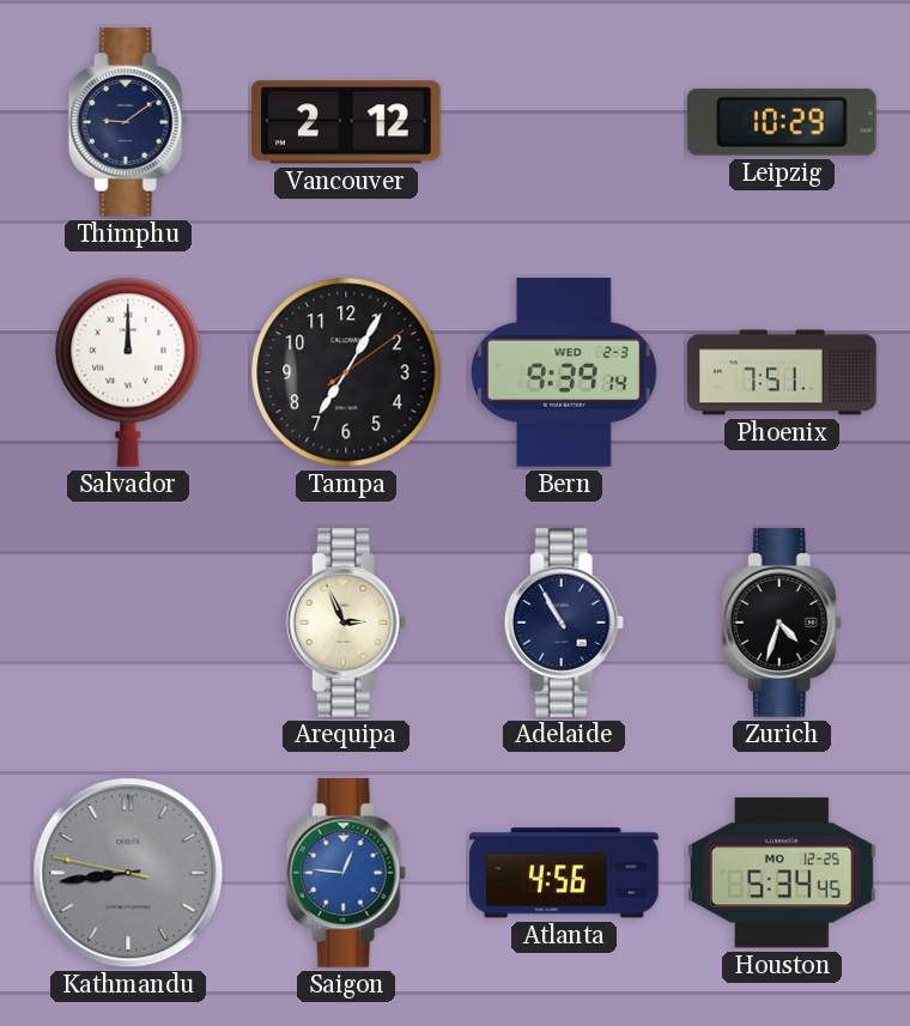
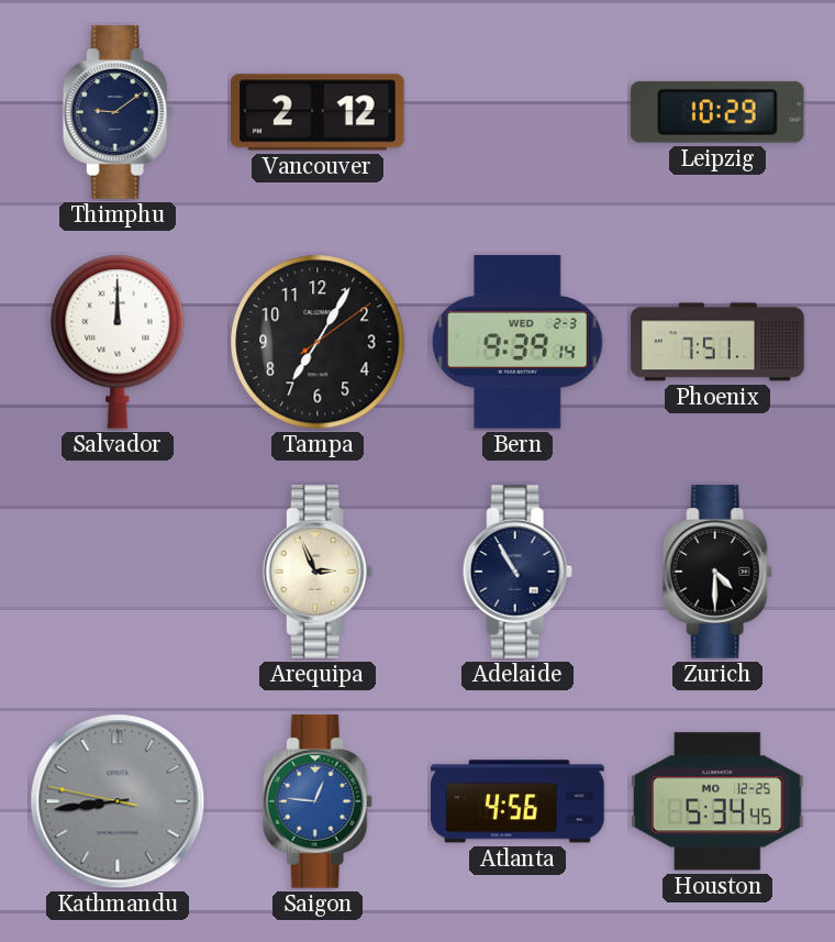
Zurich: 4:33 -> 4:30
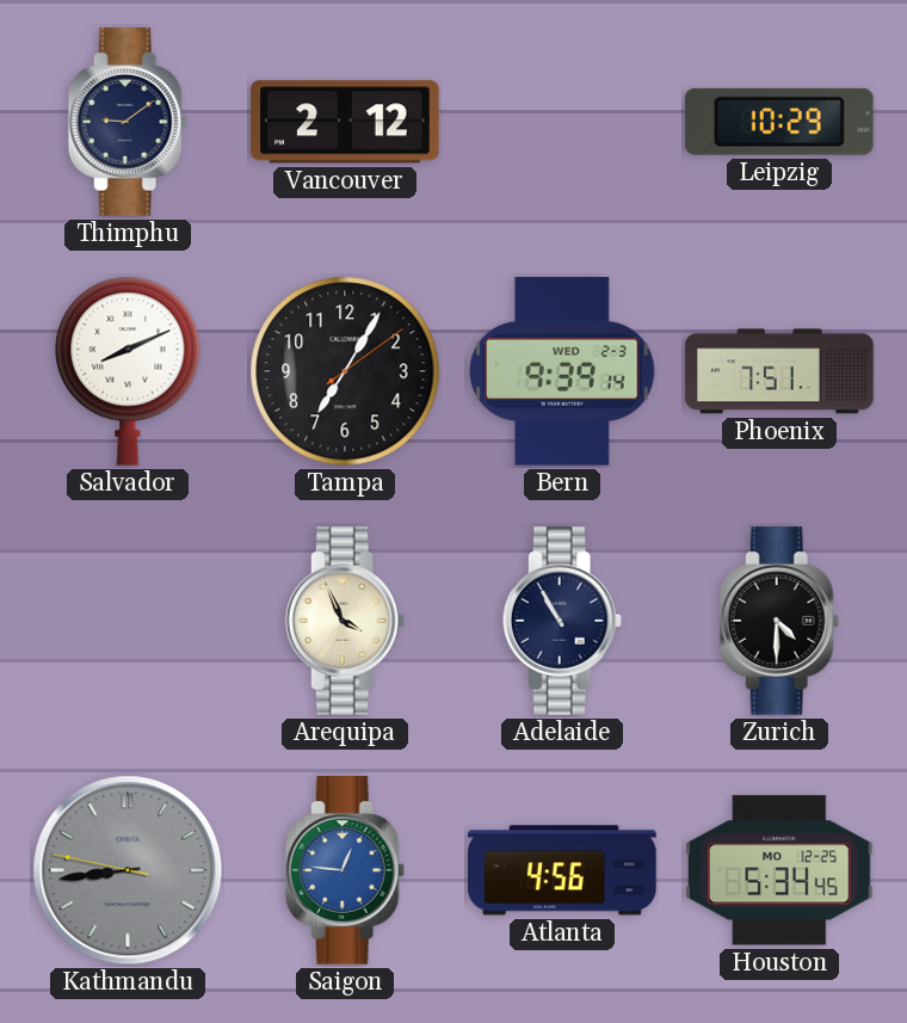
Salvador: 12:00 -> 8:11
Arequipa: 2:56 -> 3:56
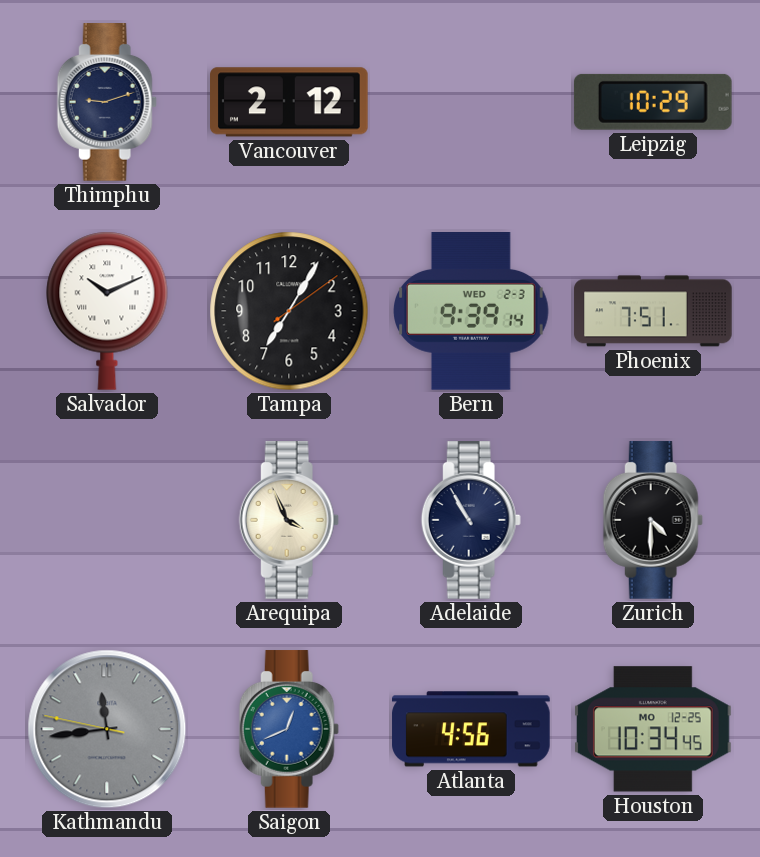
Thimphu: 9:09 -> 9:12
Salvador: 8:11 -> 10:11
Kathmandu: 8:43 -> 11:43
Saigon: 12:46 -> 12:41
Houston: 5:34 -> 10:34
